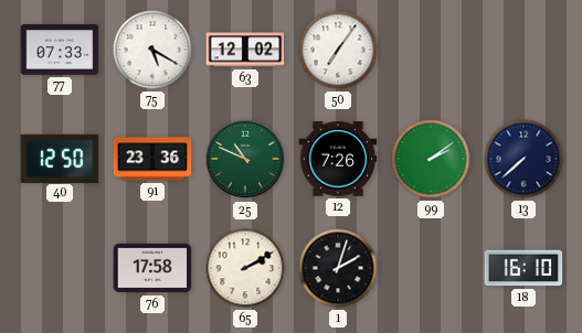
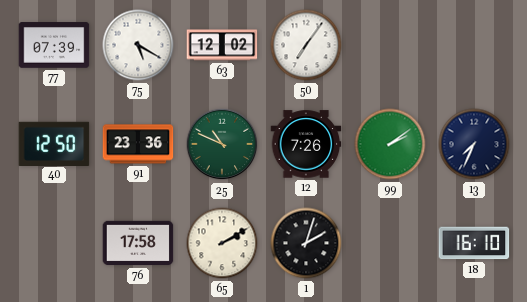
77: 07:33 -> 07:39
13: 7:38 -> 7:34
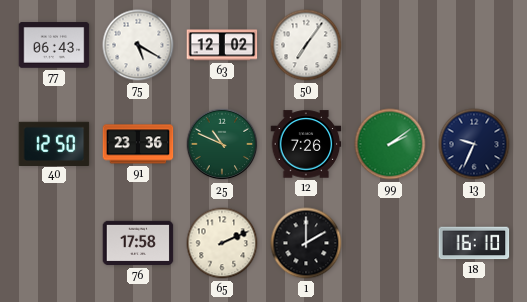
77: 07:39 -> 06:43
13: 7:34 -> 9:34
65: 2:10 -> 2:11
1: 2:03 -> 2:00
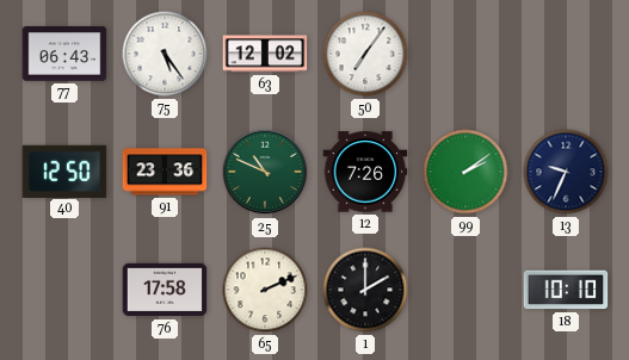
75: 5:20 -> 5:24
18: 16:10 -> 10:10
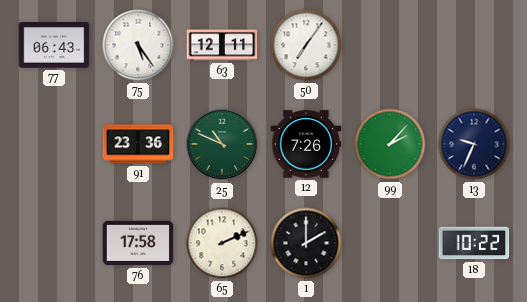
63: 12:02 -> 12:11
40: 12:50 -> none
99: 2:09 -> 2:07
18: 10:10 -> 10:22
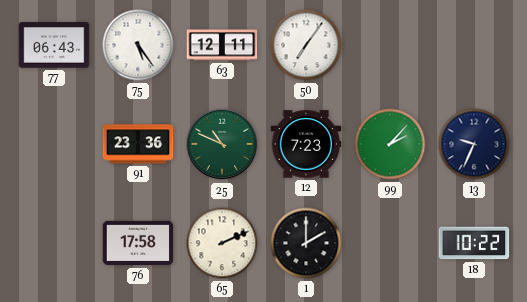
12: 7:26 -> 7:23
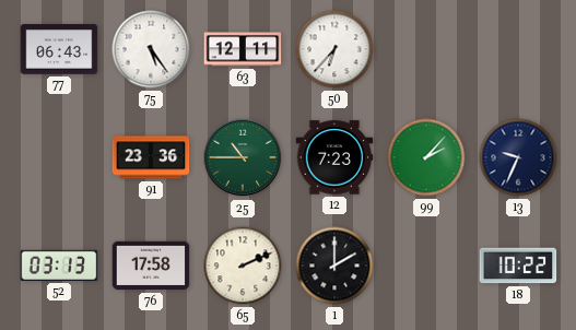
50: 7:06 -> 6:37
25: 10:49 -> 10:45
52: none -> 03:13
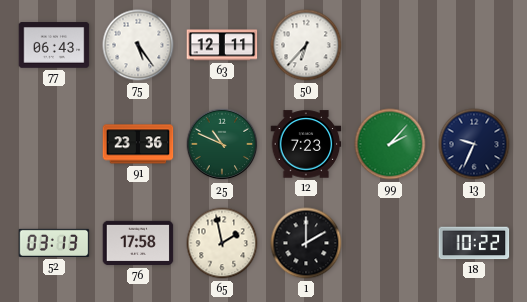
25: 10:45 -> 10:49
65: 2:11 -> 1:58
